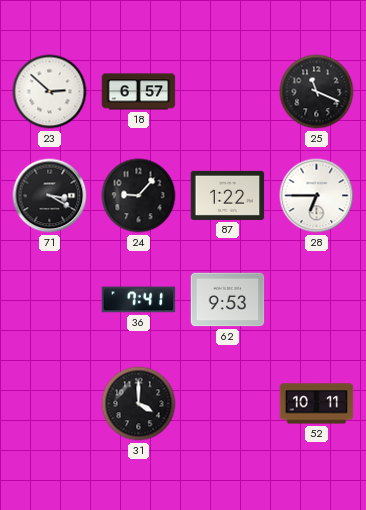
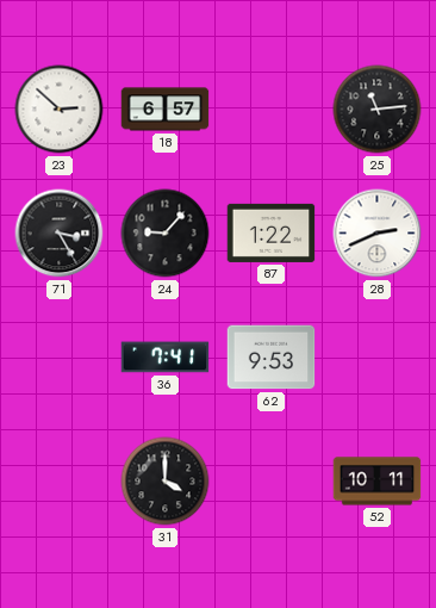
25: 11:19 -> 11:14
71: 3:20 -> 3:25
28: 6:45 -> 2:41
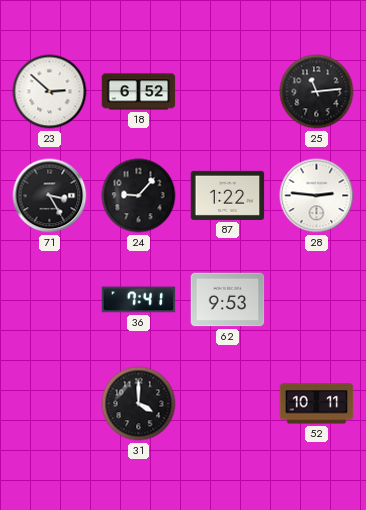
18: 6:57 -> 6:52
28: 2:41 -> 2:46
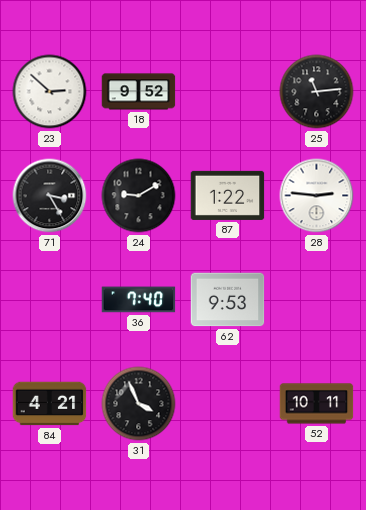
18: 6:52 -> 9:52
24: 9:07 -> 9:10
36: 7:41 -> 7:40
84: none -> 4:21
31: 4:00 -> 3:56
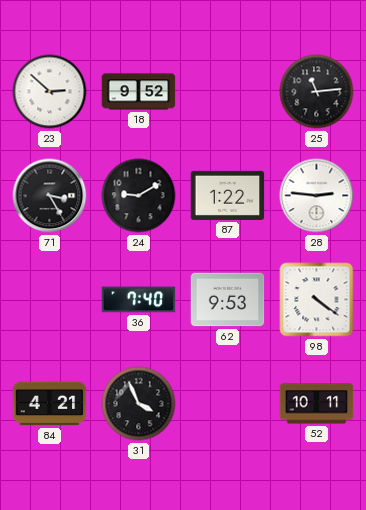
98: none -> 4:21
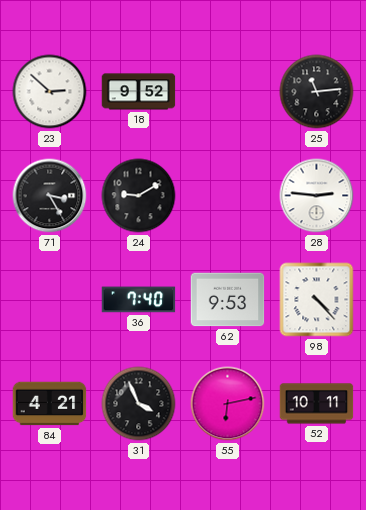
87: 1:22 -> none
98: 4:21 -> 4:23
55: none -> 6:13
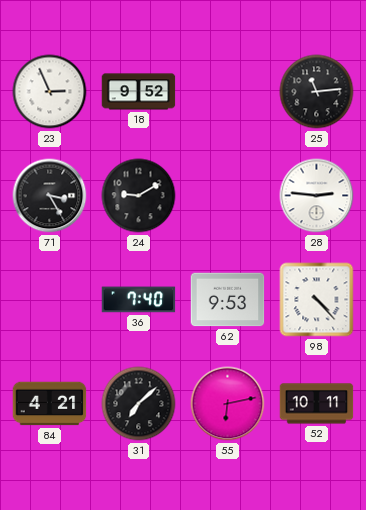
23: 2:52 -> 2:56
31: 3:56 -> 7:08
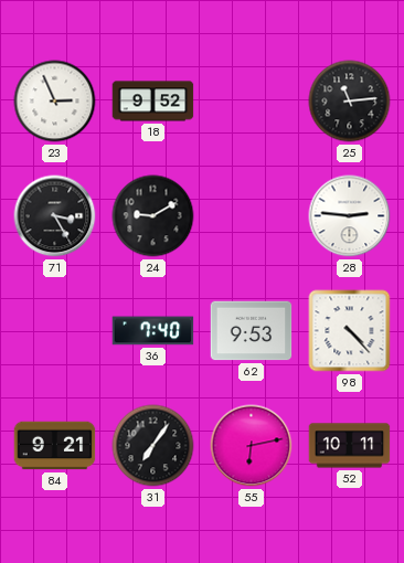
84: 4:21 -> 9:21
31: 7:08 -> 7:06
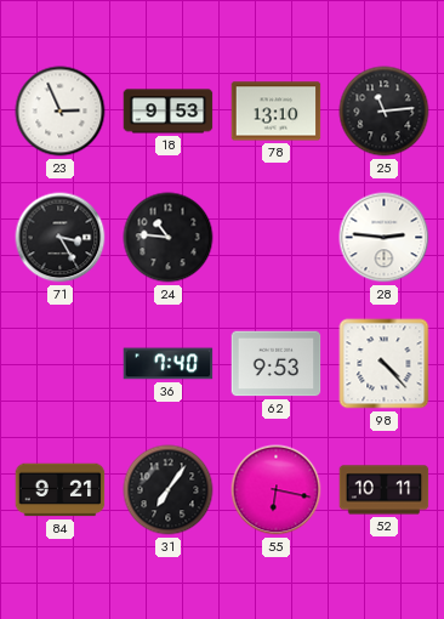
18: 9:52 -> 9:53
78: none -> 13:10
24: 9:10 -> 10:46
55: 6:13 -> 6:17
